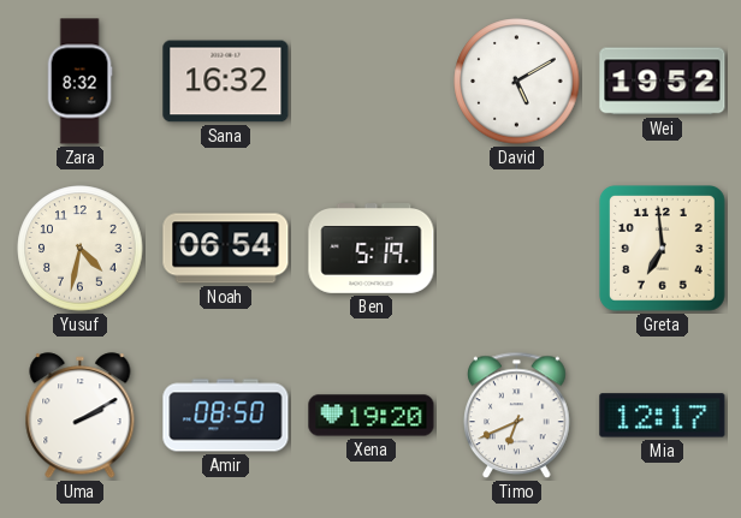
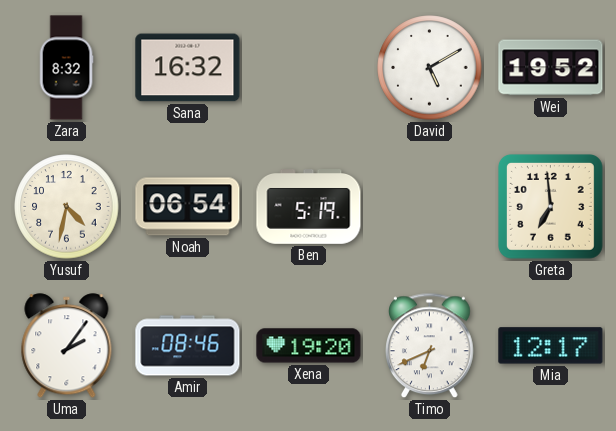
Uma: 2:10 -> 2:06
Amir: 08:50 -> 08:46
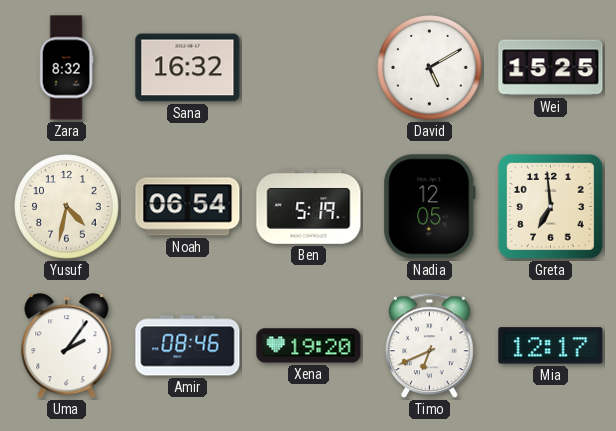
Wei: 19:52 -> 15:25
Nadia: none -> 12:05
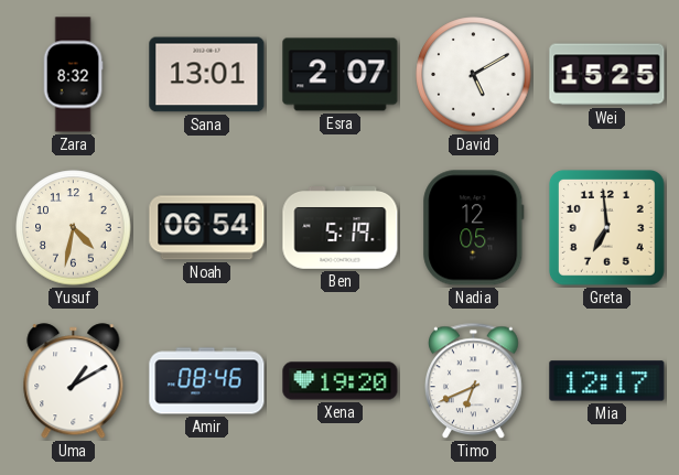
Sana: 16:32 -> 13:01
Esra: none -> 2:07
Uma: 2:06 -> 1:10
